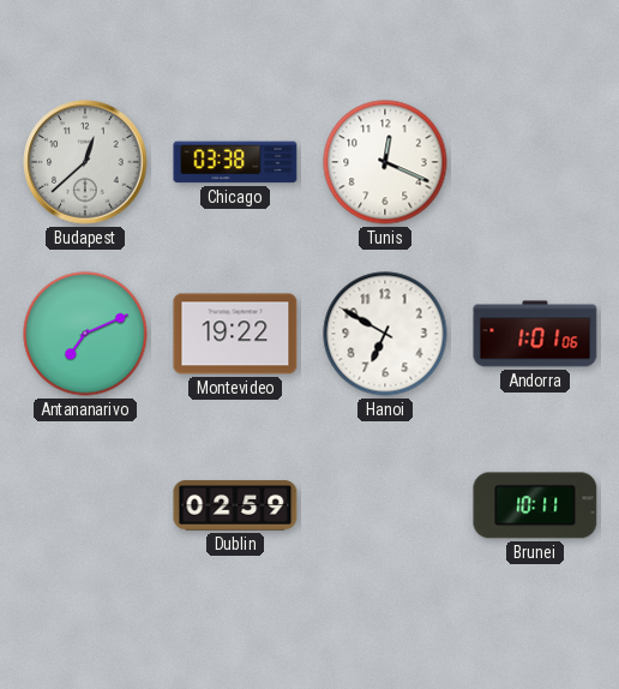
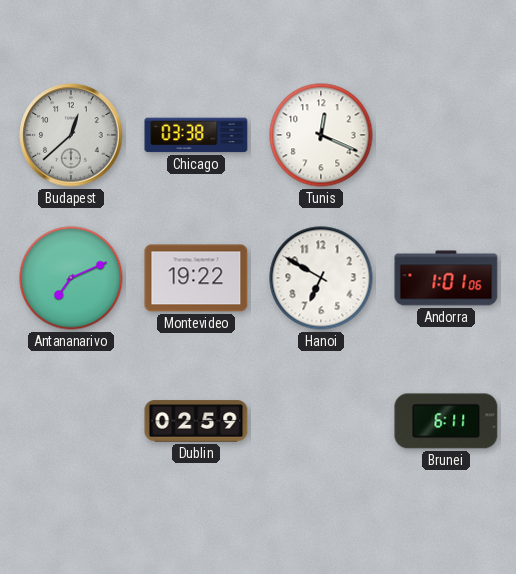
Brunei: 10:11 -> 6:11
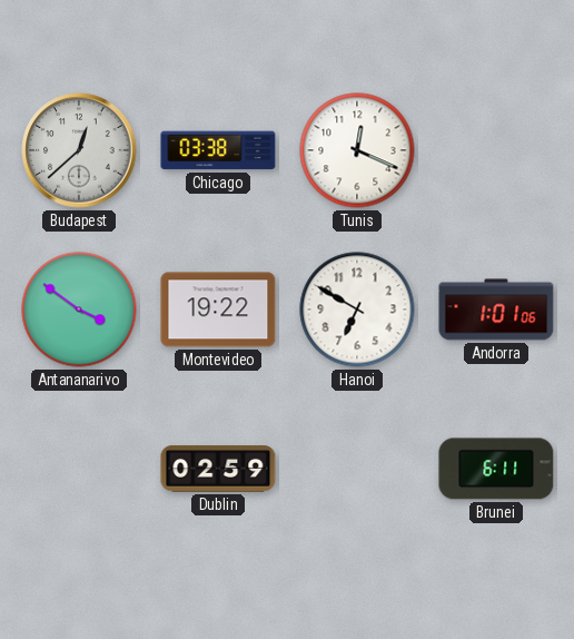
Antananarivo: 7:11 -> 3:51
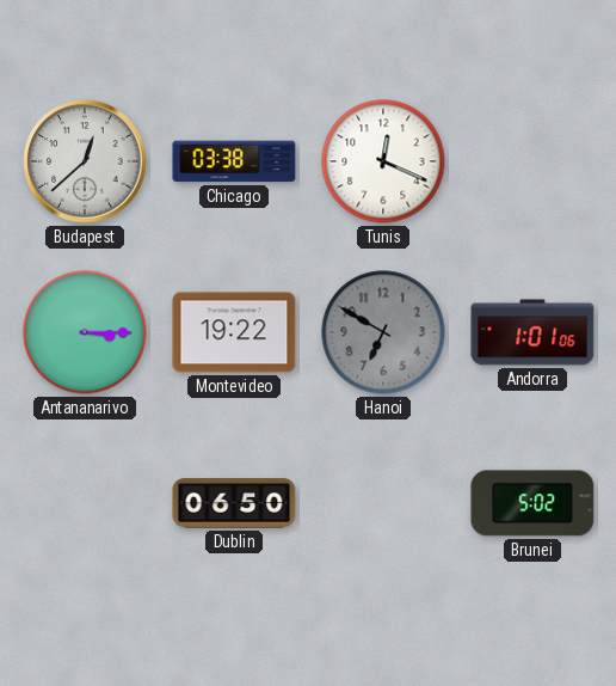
Antananarivo: 3:51 -> 3:15
Hanoi dial: white -> grey
Dublin: 02:59 -> 06:50
Brunei: 6:11 -> 5:02
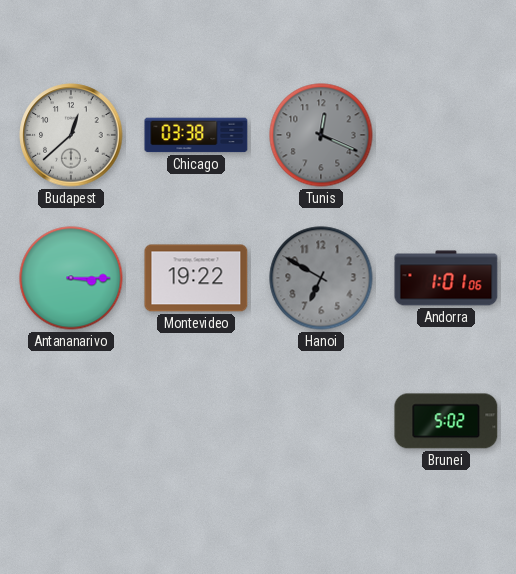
Tunis dial: white -> grey
Dublin: 06:50 -> none
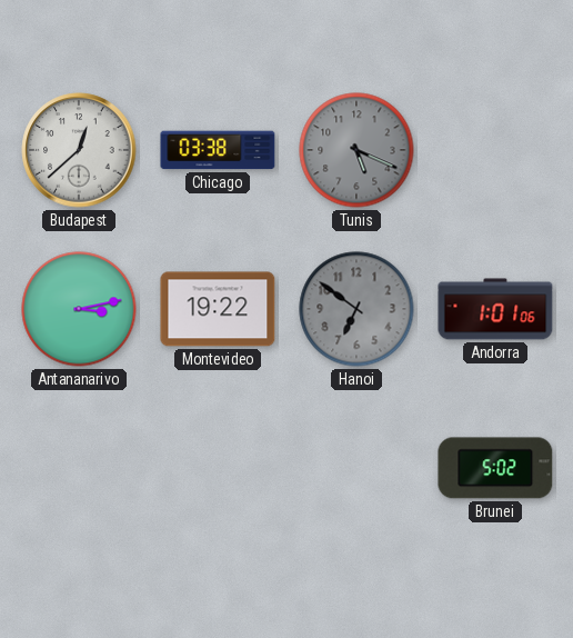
Tunis: 12:19 -> 5:19
Antananarivo: 3:15 -> 3:13
Hanoi: 6:50 -> 6:51
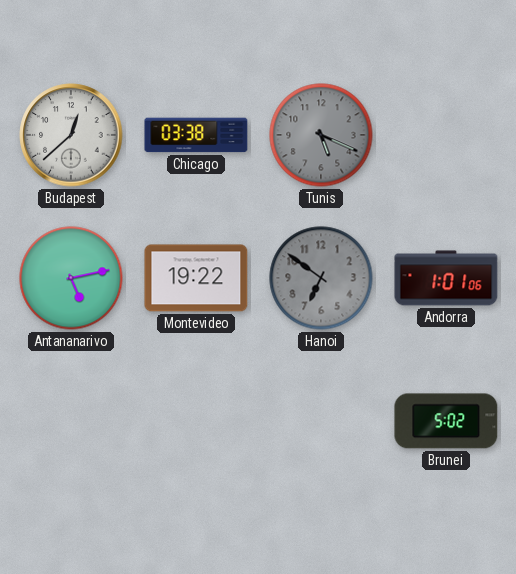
Antananarivo: 3:13 -> 5:13
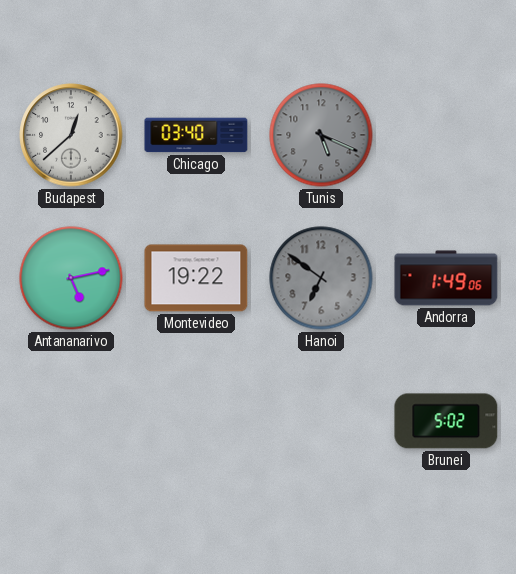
Chicago: 03:38 -> 03:40
Andorra: 1:01 -> 1:49
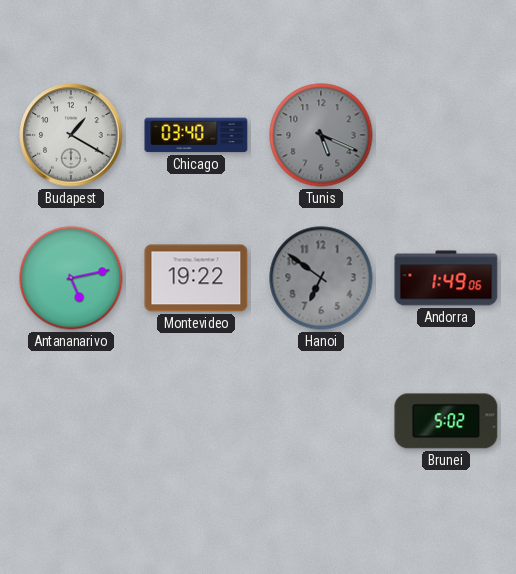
Budapest: 12:38 -> 1:20
